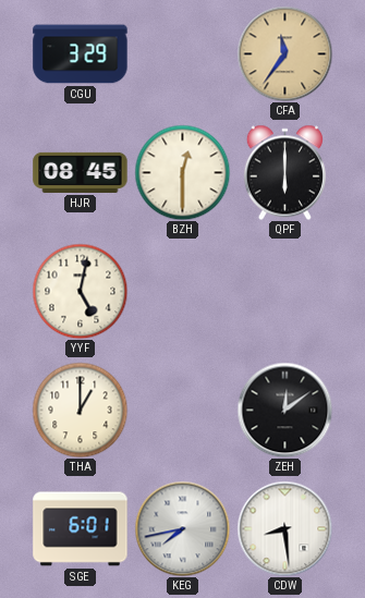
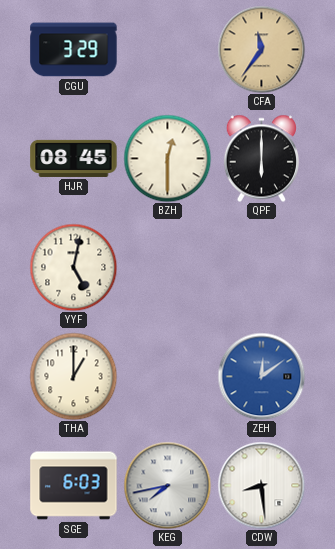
ZEH dial: black -> blue
SGE: 6:01 -> 6:03
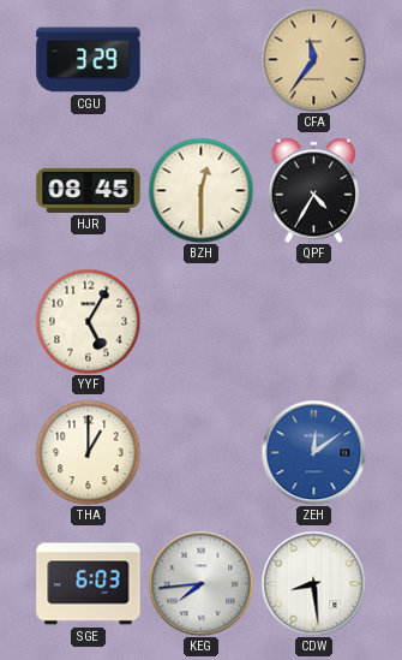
QPF: 6:00 -> 4:35
YYF: 5:02 -> 5:05
KEG: 7:43 -> 7:44
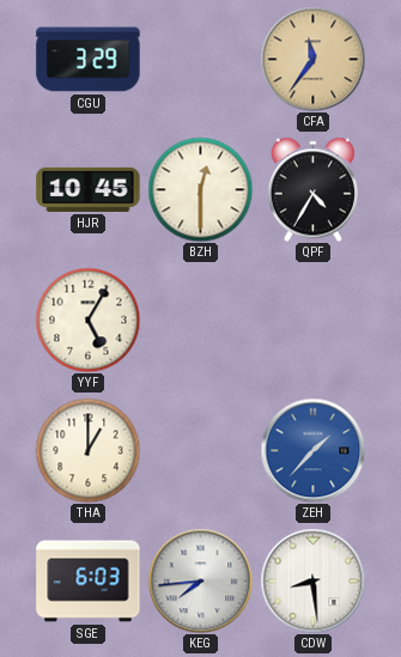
HJR: 08:45 -> 10:45
ZEH: 12:09 -> 1:37
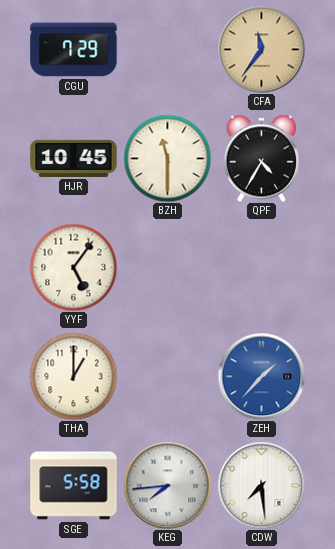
CGU: 3:29 -> 7:29
BZH: 12:30 -> 11:30
YYF: 5:05 -> 5:06
SGE: 6:03 -> 5:58
CDW: 8:29 -> 7:29
